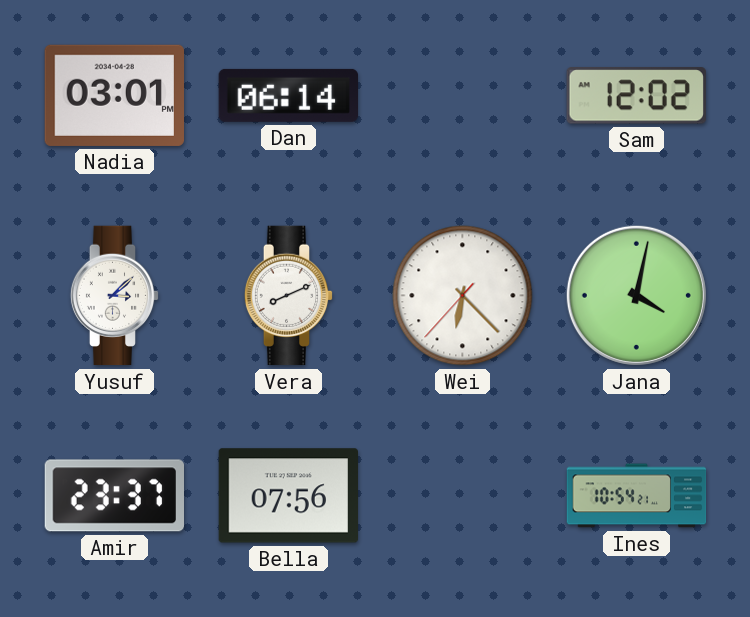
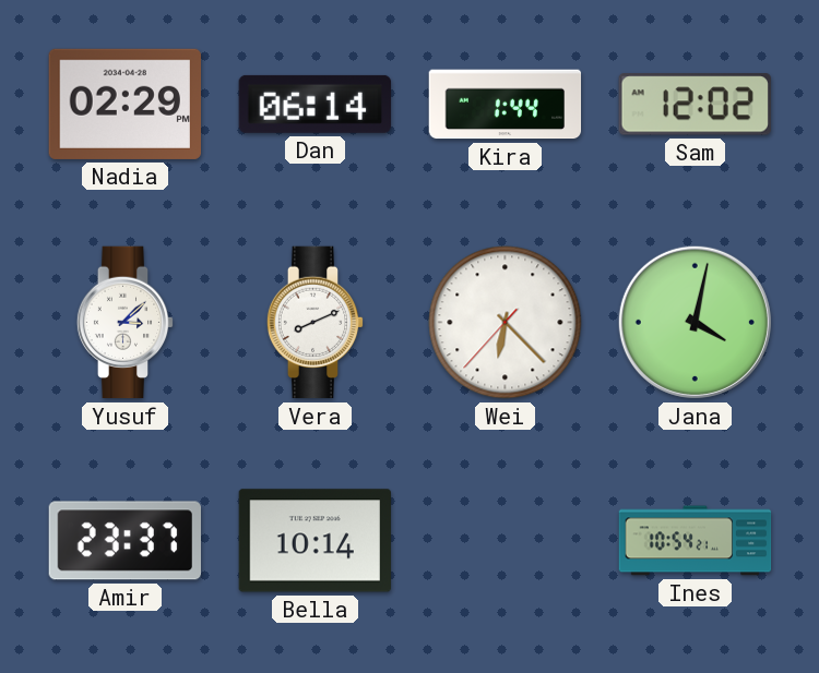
Nadia: 03:01 -> 02:29
Kira: none -> 1:44
Bella: 07:56 -> 10:14
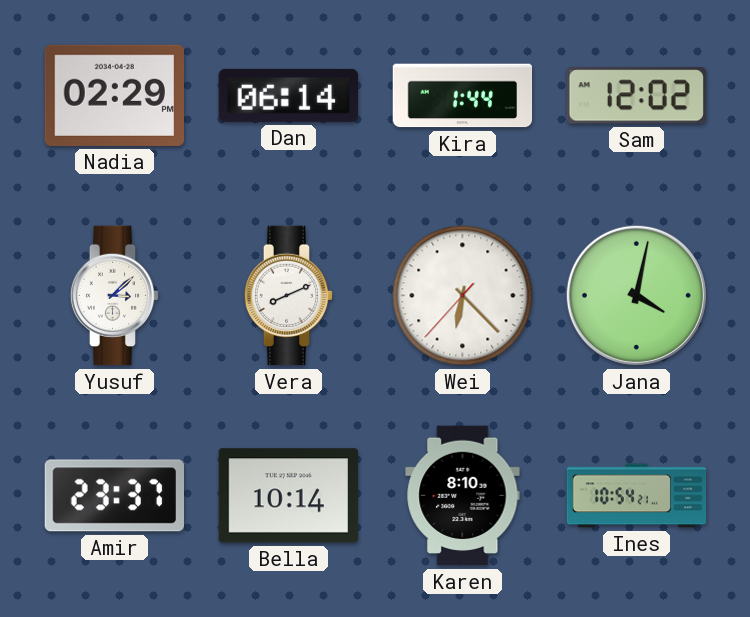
Karen: none -> 8:10
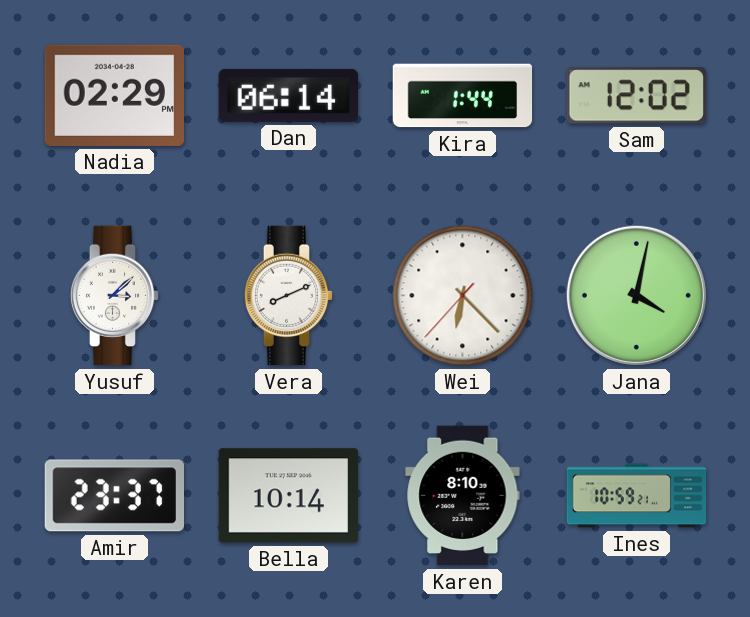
Ines: 10:54 -> 10:59
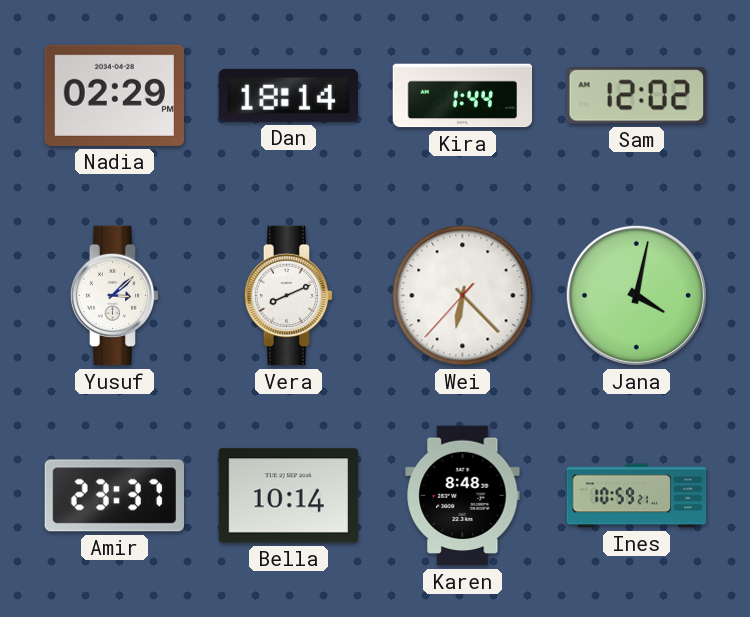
Dan: 06:14 -> 18:14
Karen: 8:10 -> 8:48
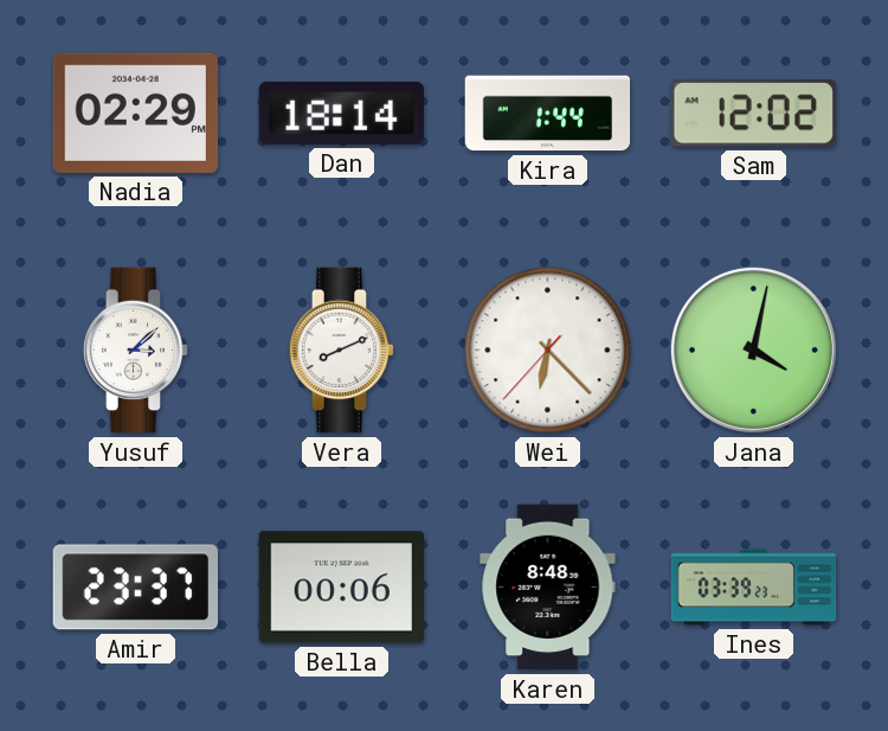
Bella: 10:14 -> 00:06
Ines: 10:59 -> 03:39
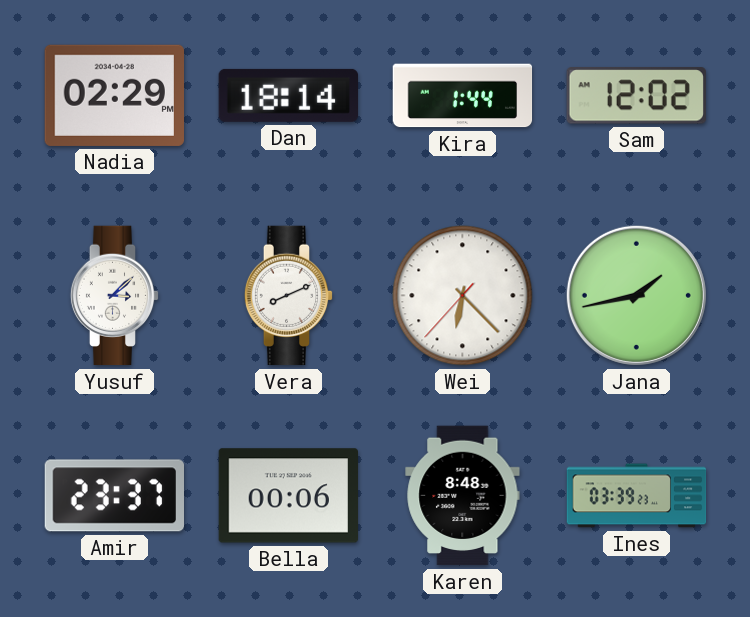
Jana: 4:02 -> 1:43
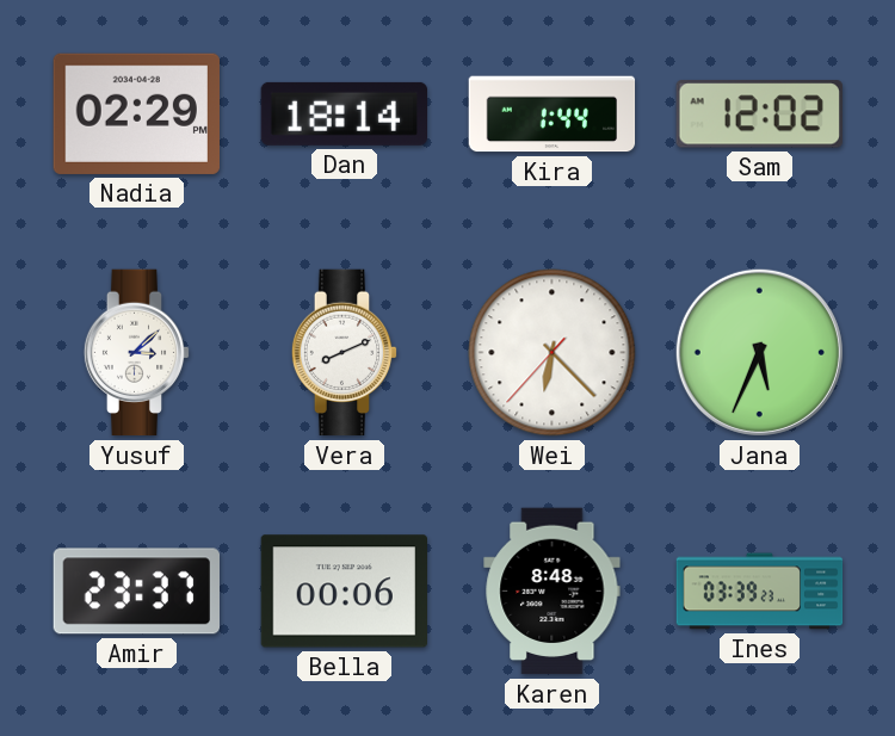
Jana: 1:43 -> 5:34
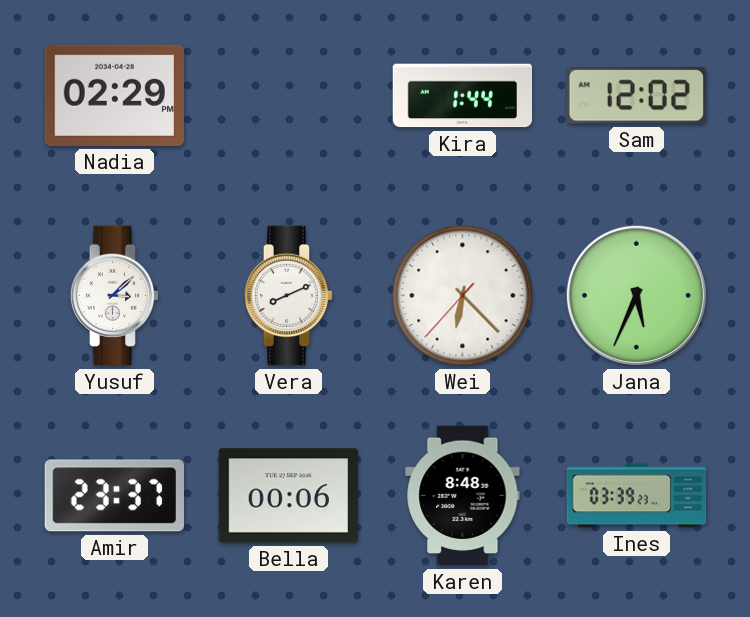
Dan: 18:14 -> none
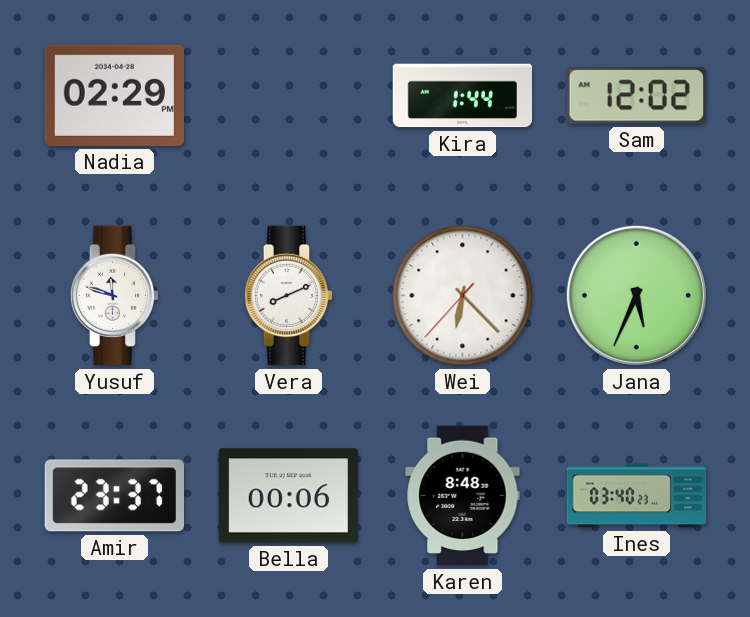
Yusuf: 3:08 -> 11:48
Ines: 03:39 -> 03:40
